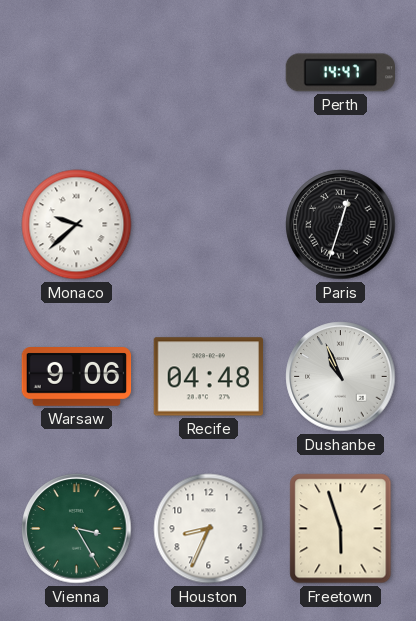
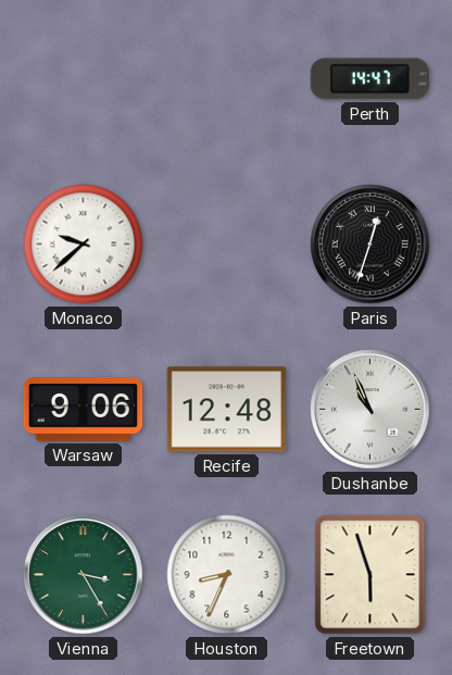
Recife: 04:48 -> 12:48
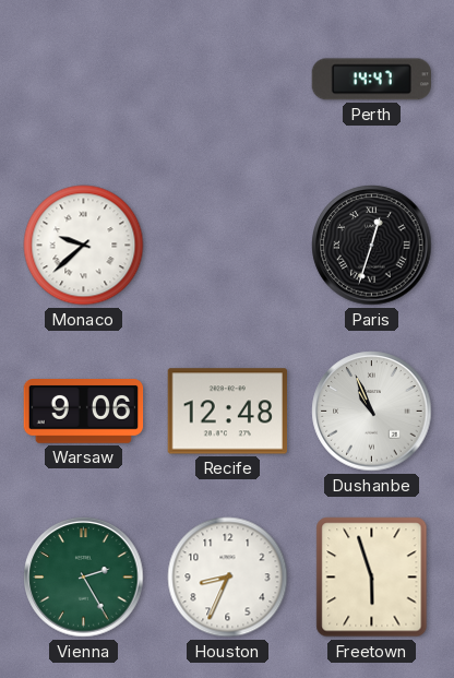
Vienna: 3:25 -> 2:25
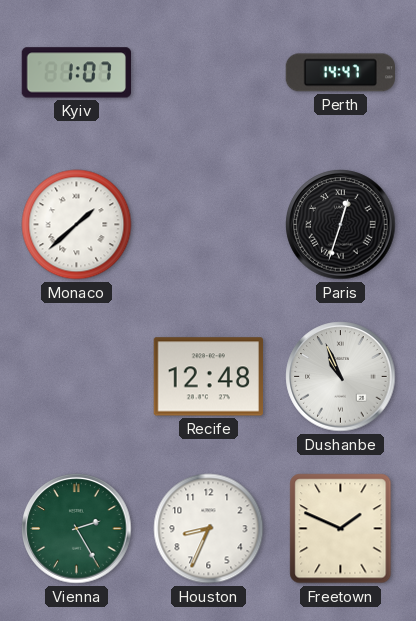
Kyiv: none -> 1:07
Monaco: 9:38 -> 1:38
Warsaw: 9:06 -> none
Freetown: 5:57 -> 1:49
